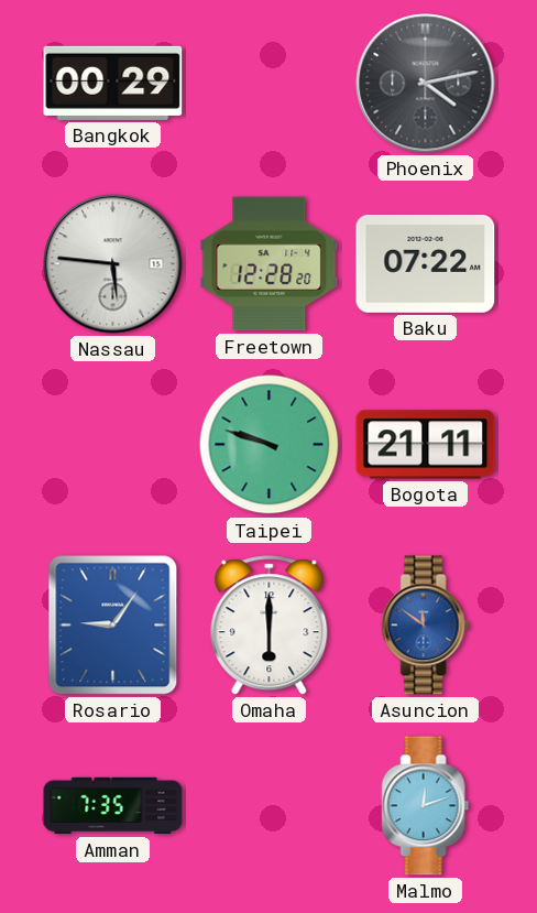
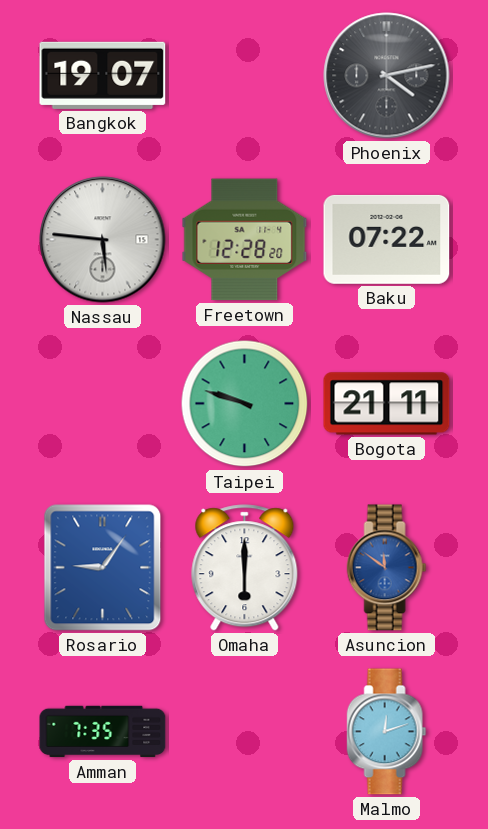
Bangkok: 00:29 -> 19:07
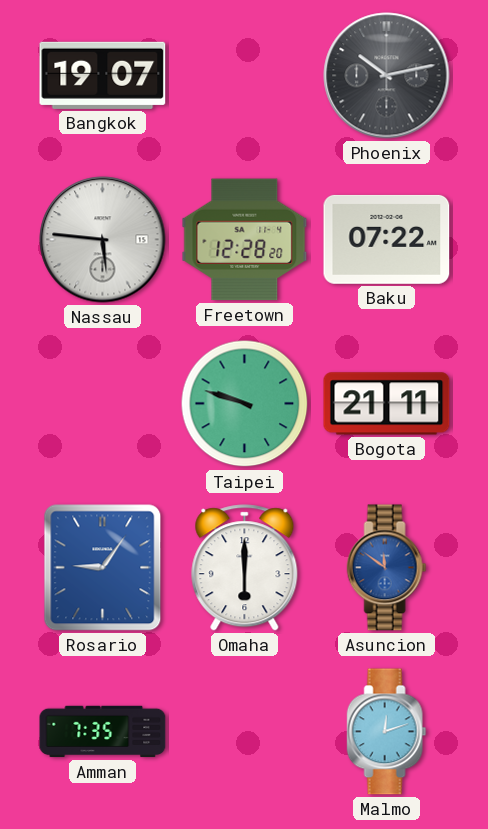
Phoenix: 4:13 -> 10:13
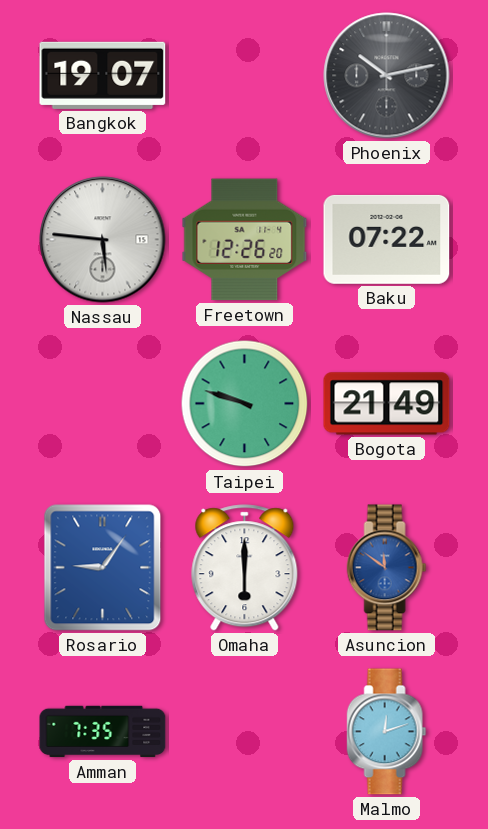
Freetown: 12:28 -> 12:26
Bogota: 21:11 -> 21:49
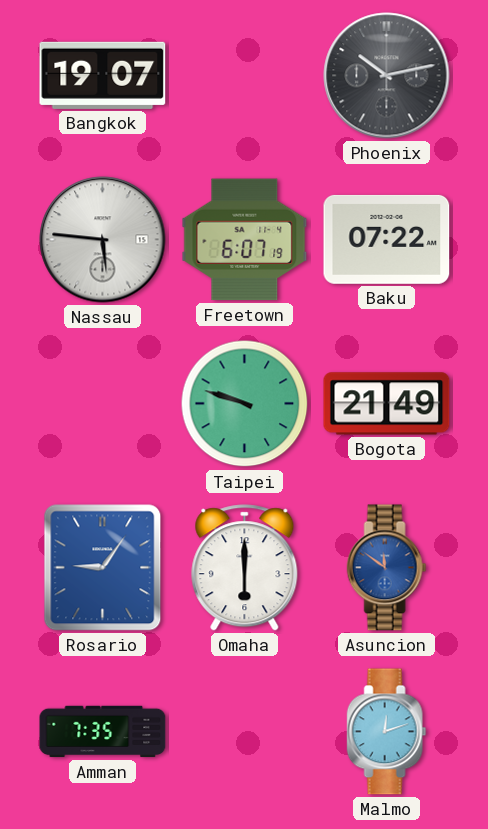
Freetown: 12:26 -> 6:07
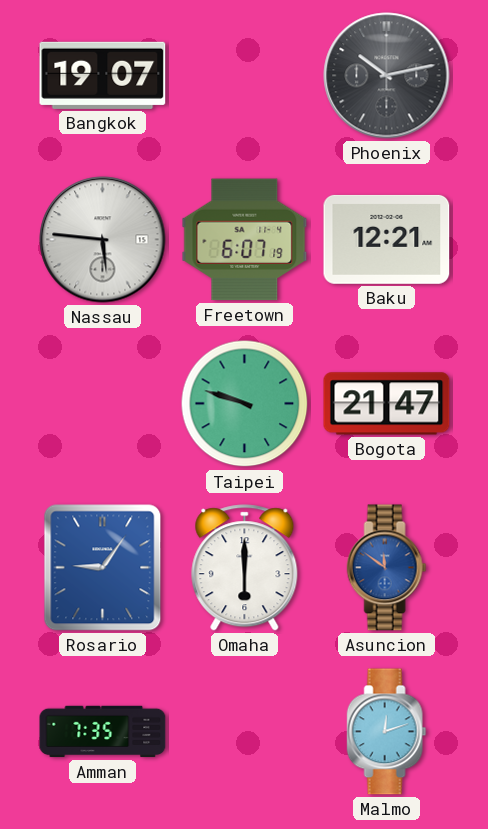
Baku: 07:22 -> 12:21
Bogota: 21:49 -> 21:47
